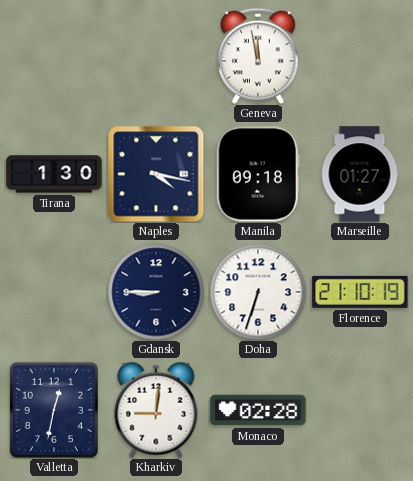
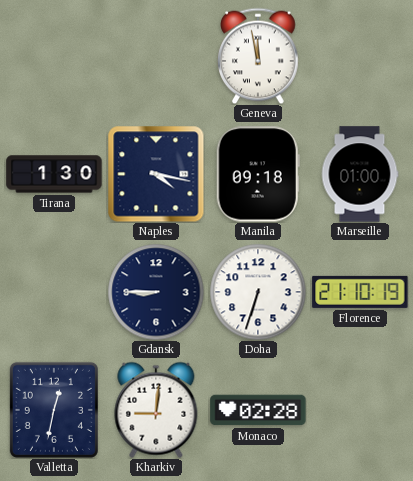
Marseille: 01:27 -> 01:00
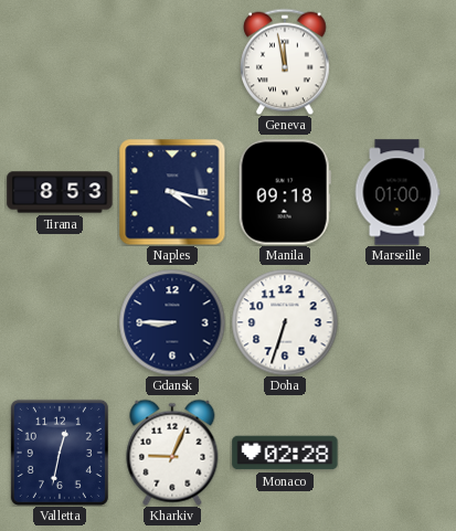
Tirana: 1:30 -> 8:53
Florence: 21:10 -> none
Kharkiv: 9:01 -> 9:04
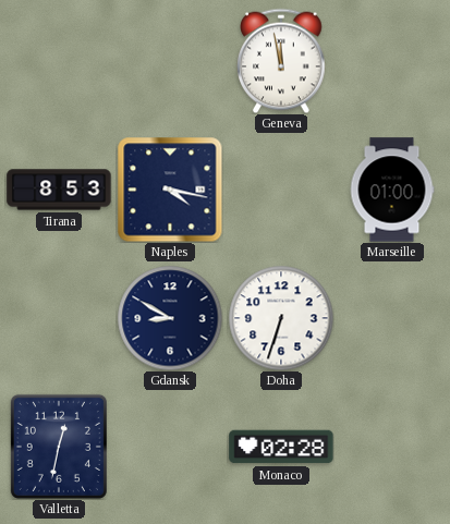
Manila: 09:18 -> none
Gdansk: 8:45 -> 8:50
Kharkiv: 9:04 -> none
